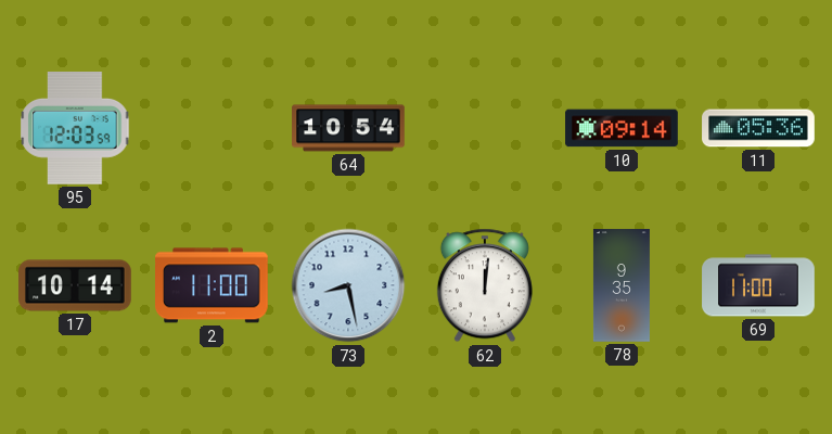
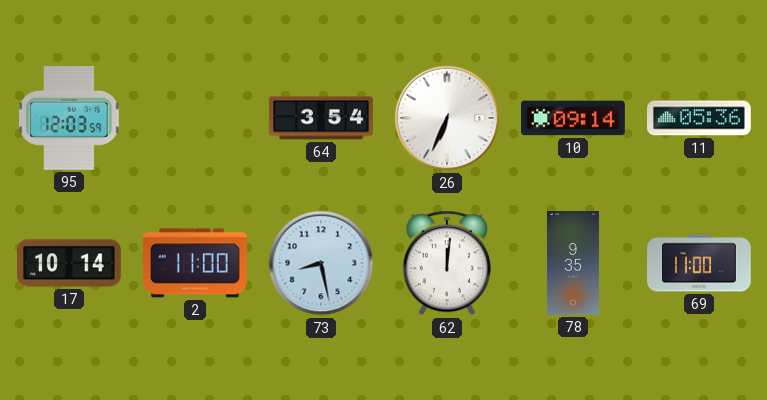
64: 10:54 -> 3:54
26: none -> 6:34
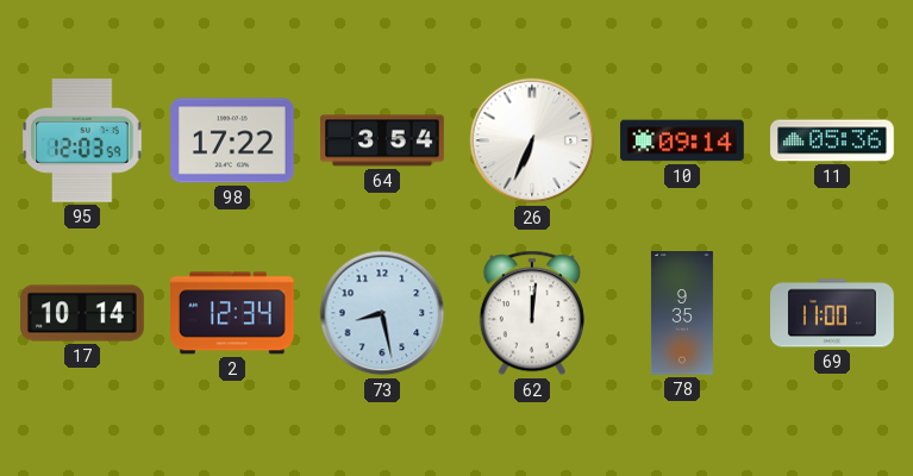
98: none -> 17:22
2: 11:00 -> 12:34
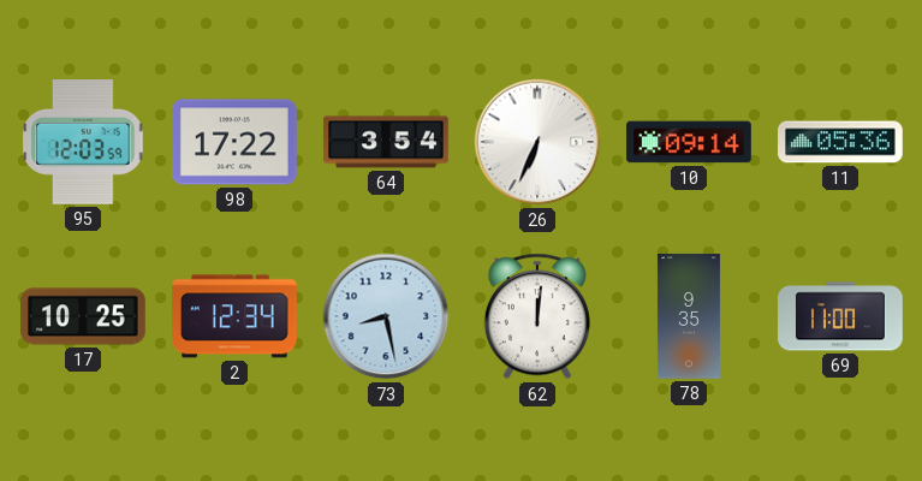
17: 10:14 -> 10:25
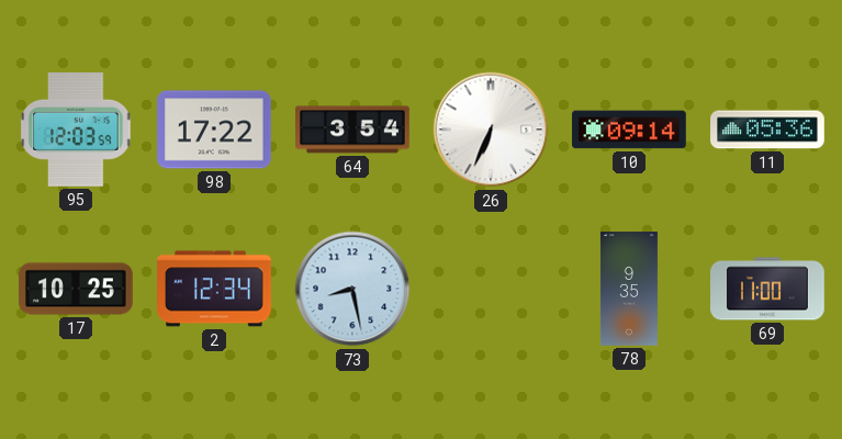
62: 12:01 -> none
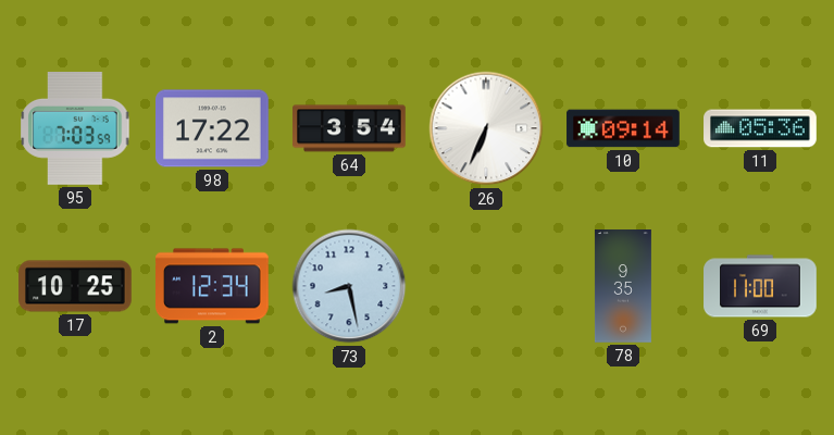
95: 12:03 -> 7:03
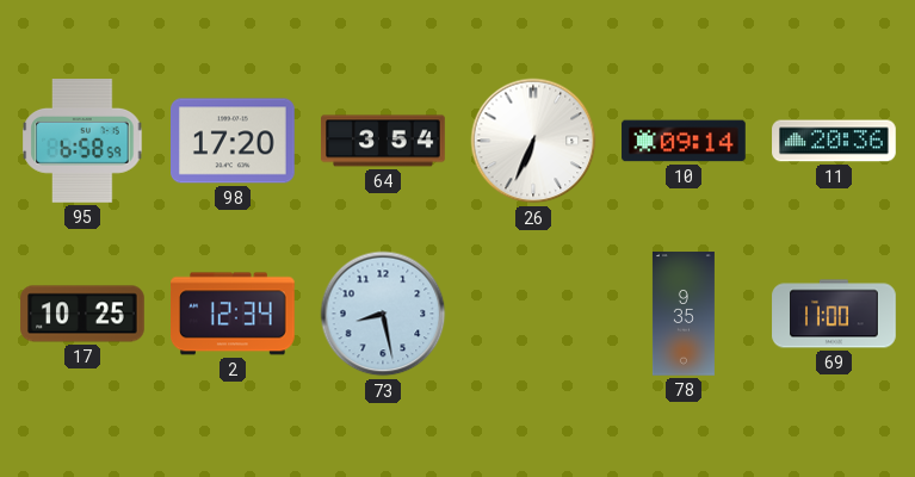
95: 7:03 -> 6:58
98: 17:22 -> 17:20
11: 05:36 -> 20:36
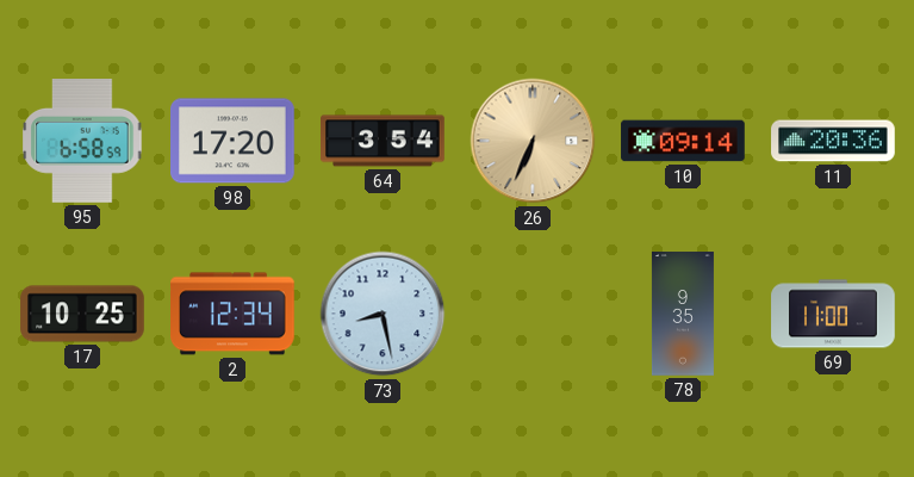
26 dial: white -> champagne
